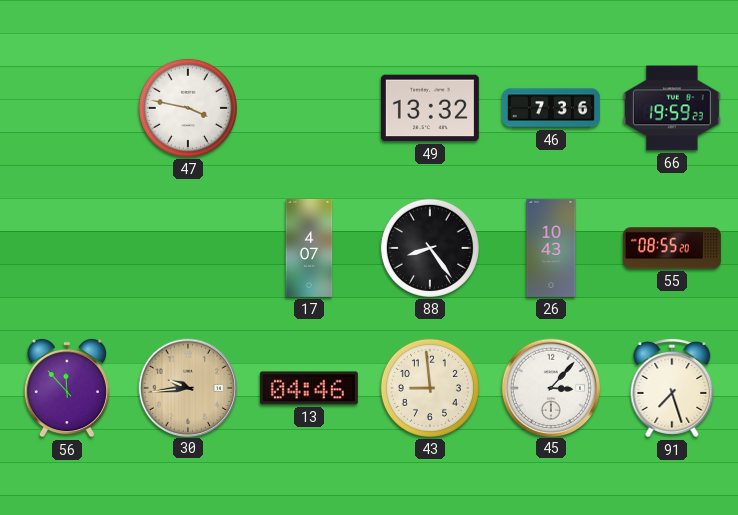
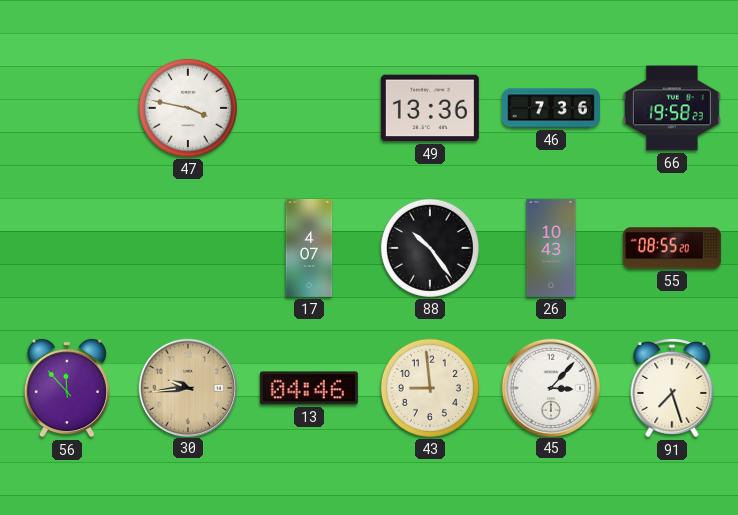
49: 13:32 -> 13:36
66: 19:59 -> 19:58
88: 8:24 -> 10:24
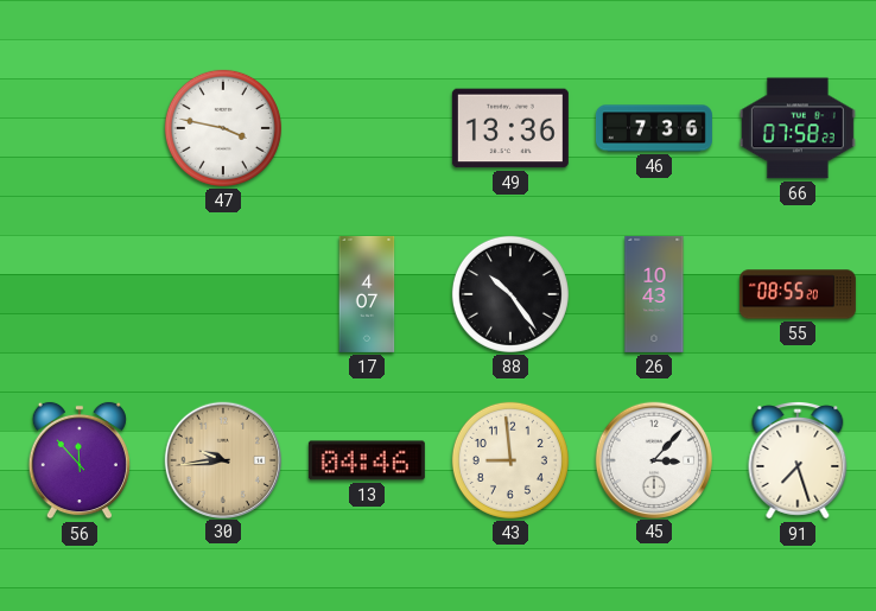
66: 19:58 -> 07:58
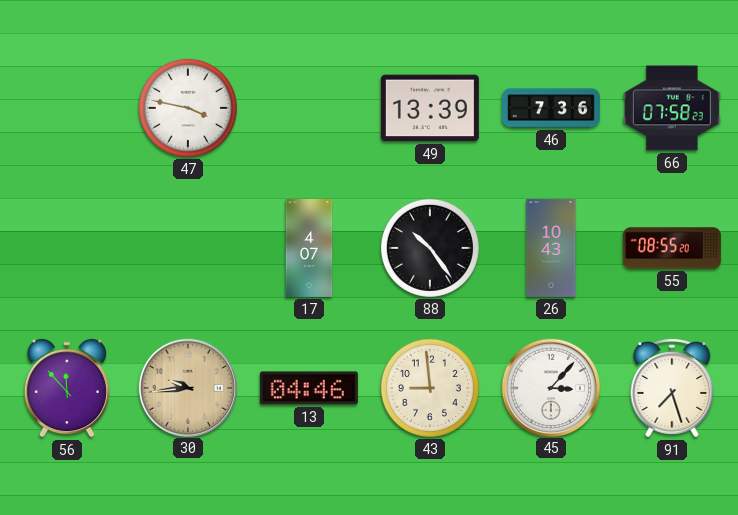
49: 13:36 -> 13:39
